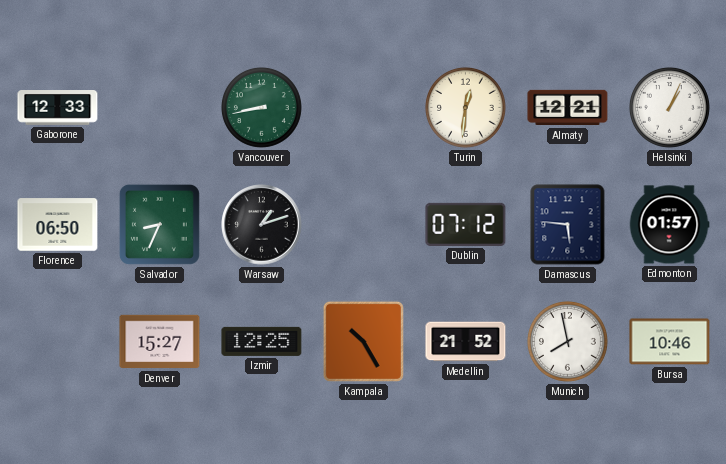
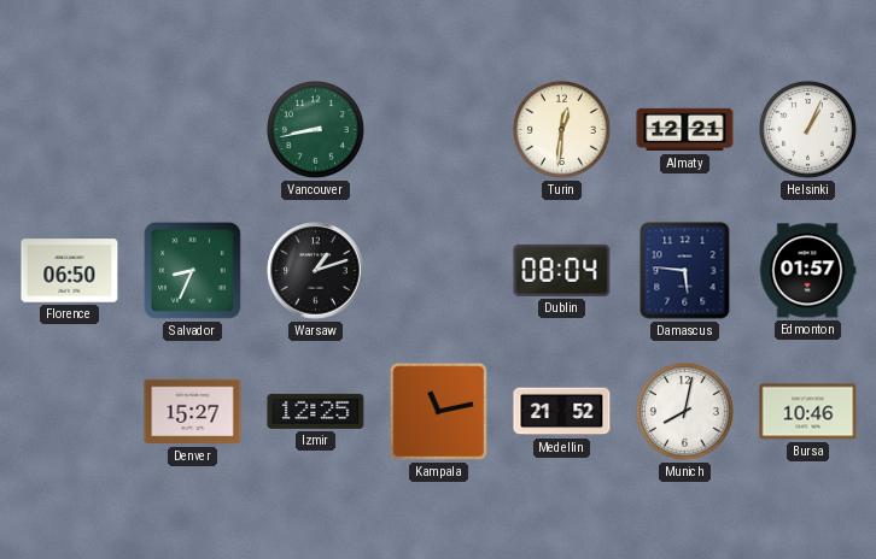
Gaborone: 12:33 -> none
Dublin: 07:12 -> 08:04
Kampala: 10:25 -> 11:13
Munich: 7:58 -> 8:02
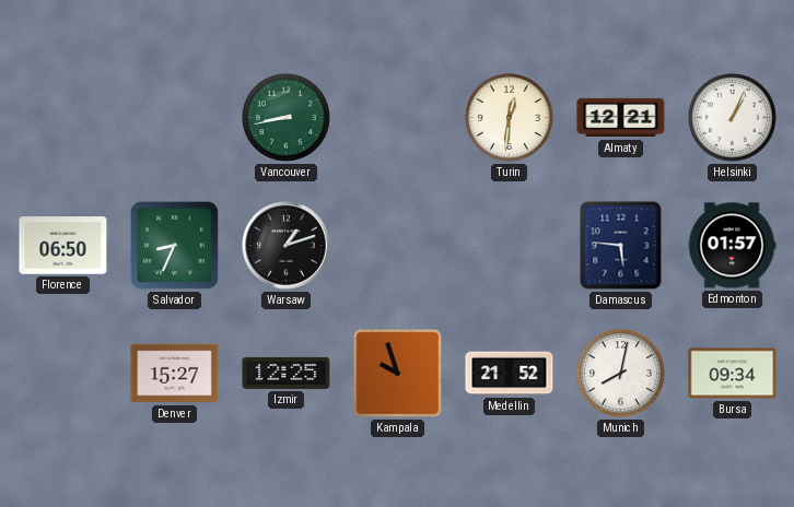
Dublin: 08:04 -> none
Kampala: 11:13 -> 9:57
Bursa: 10:46 -> 09:34
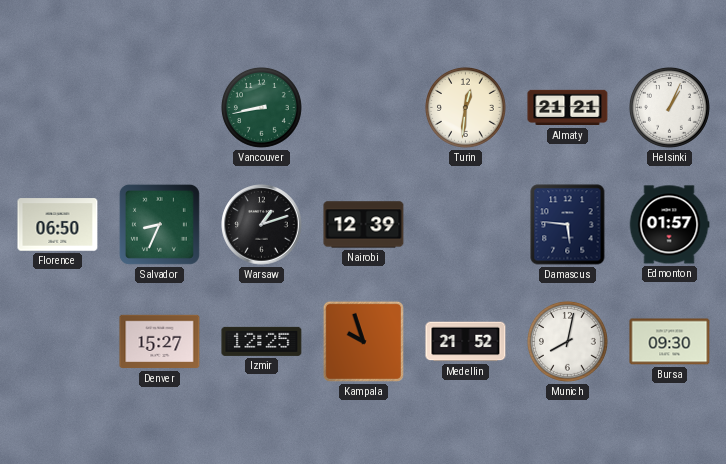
Almaty: 12:21 -> 21:21
Nairobi: none -> 12:39
Bursa: 09:34 -> 09:30
